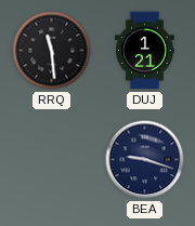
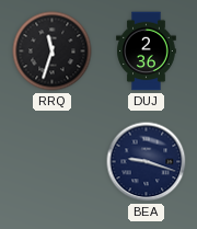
RRQ: 11:29 -> 11:33
DUJ: 1:21 -> 2:36
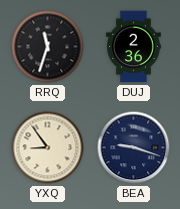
YXQ: none -> 8:54
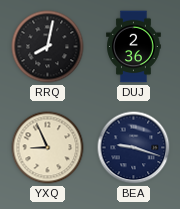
RRQ: 11:33 -> 8:02
YXQ: 8:54 -> 8:56
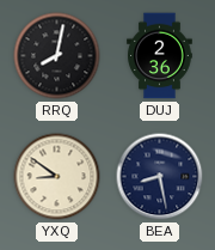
YXQ: 8:56 -> 8:51
BEA: 9:18 -> 8:28
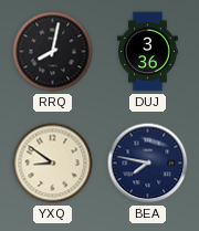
DUJ: 2:36 -> 3:36
BEA: 8:28 -> 7:47
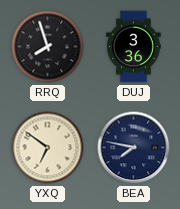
RRQ: 8:02 -> 7:57
YXQ: 8:51 -> 6:51
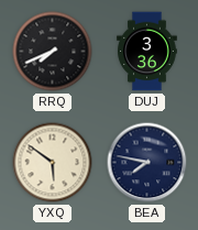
RRQ: 7:57 -> 7:41
YXQ: 6:51 -> 5:51
